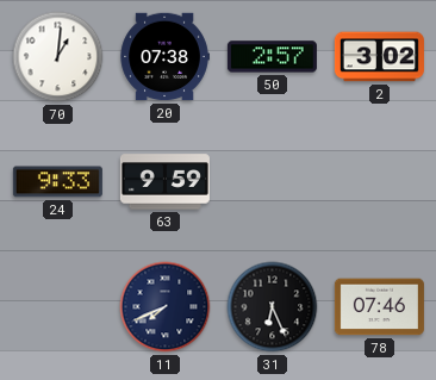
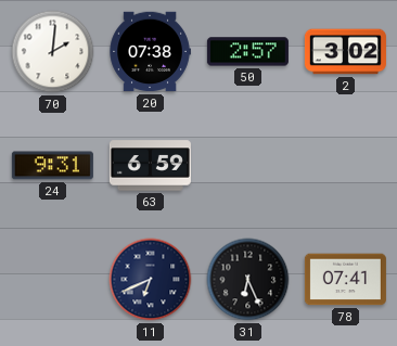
70: 1:01 -> 2:01
24: 9:33 -> 9:31
63: 9:59 -> 6:59
11: 7:41 -> 6:41
78: 07:46 -> 07:41
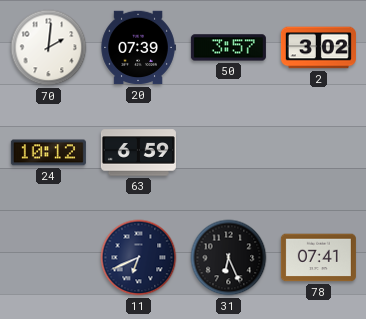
20: 07:38 -> 07:39
50: 2:57 -> 3:57
24: 9:31 -> 10:12
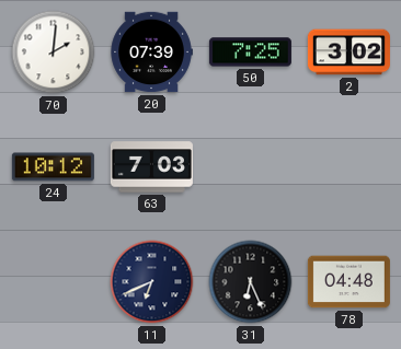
50: 3:57 -> 7:25
63: 6:59 -> 7:03
78: 07:41 -> 04:48
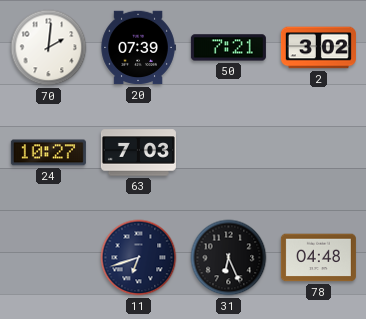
50: 7:25 -> 7:21
24: 10:12 -> 10:27
11: 6:41 -> 6:42
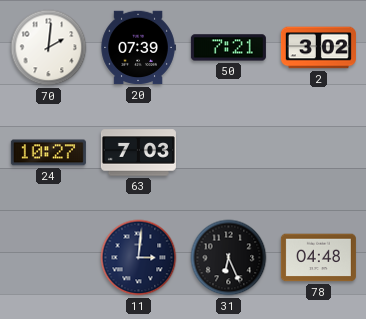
11: 6:42 -> 3:01
